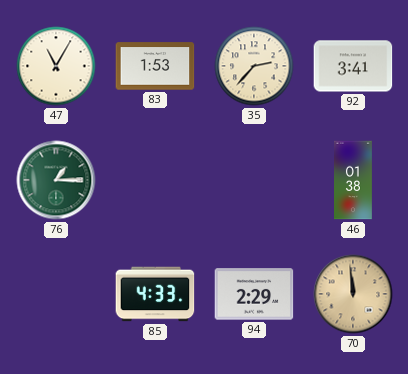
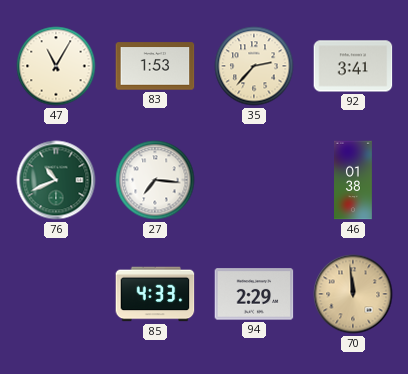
76: 1:15 -> 10:41
27: none -> 7:16
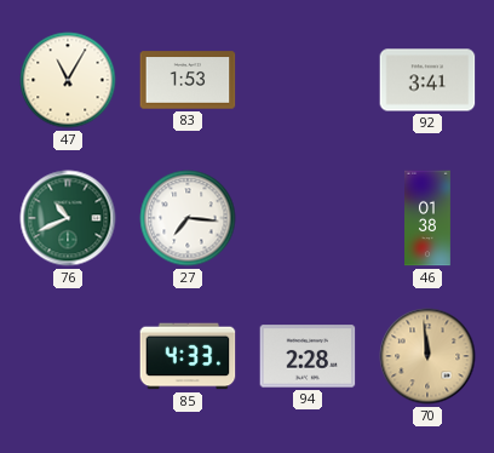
35: 2:37 -> none
94: 2:29 -> 2:28
